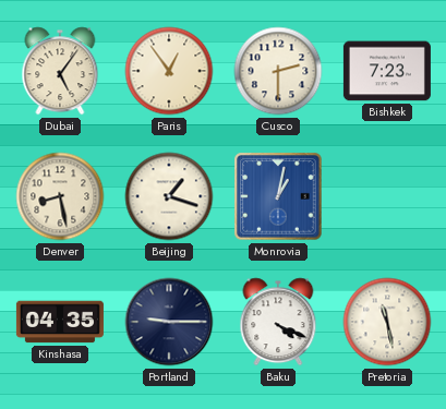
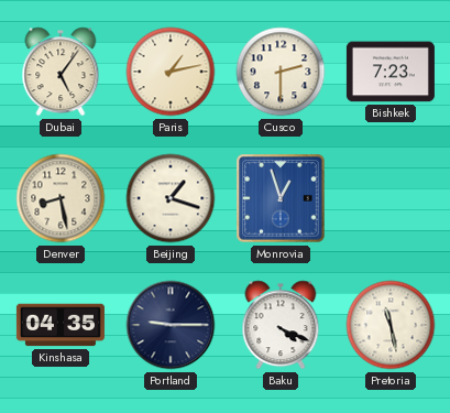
Paris: 12:54 -> 1:13
Monrovia: 1:02 -> 12:57
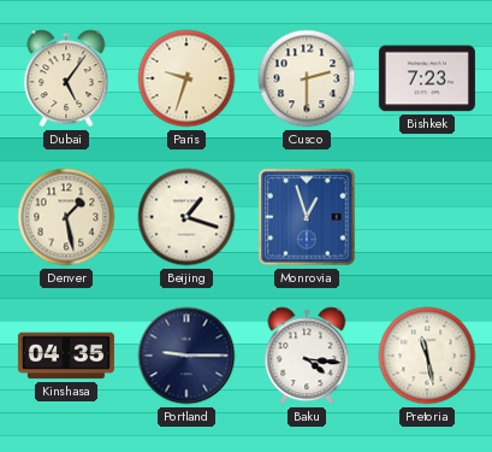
Paris: 1:13 -> 9:33
Denver: 8:28 -> 1:28
Baku: 4:19 -> 4:16
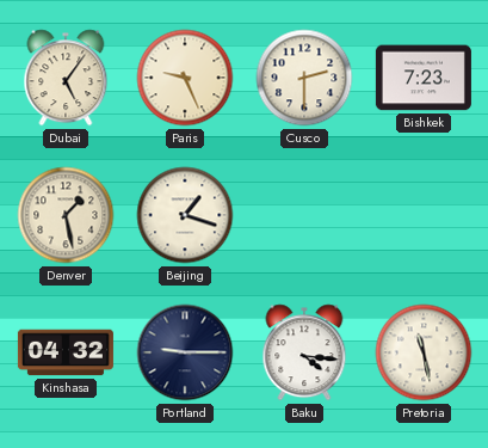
Paris: 9:33 -> 9:26
Monrovia: 12:57 -> none
Kinshasa: 04:35 -> 04:32
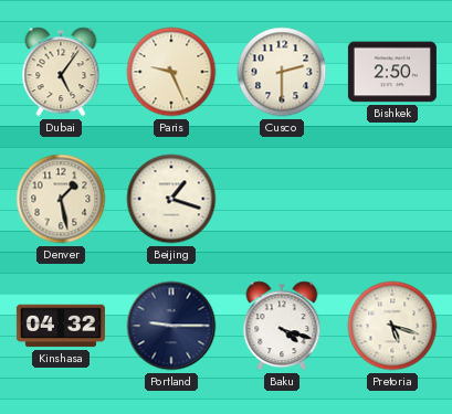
Bishkek: 7:23 -> 2:50
Baku: 4:16 -> 4:18
Pretoria: 11:28 -> 5:18
